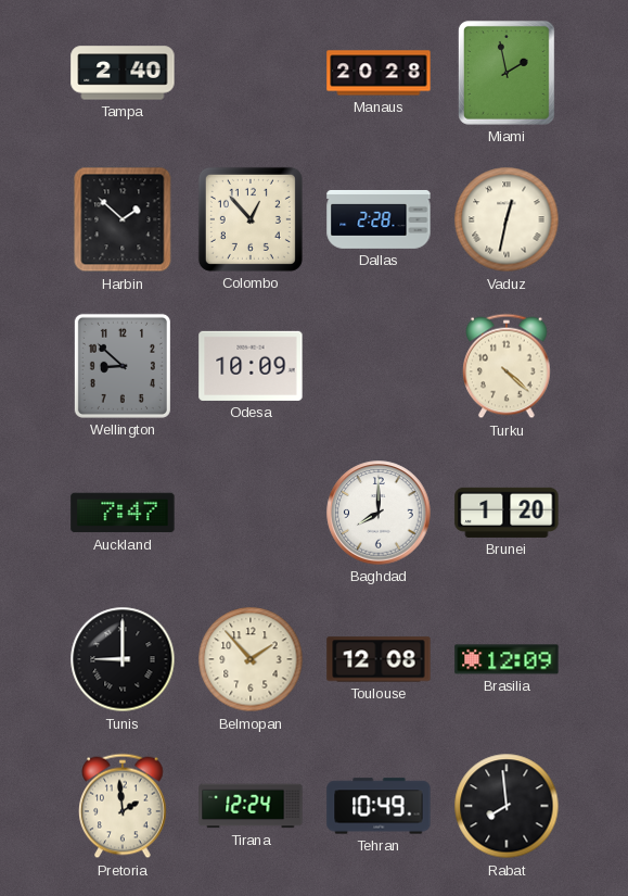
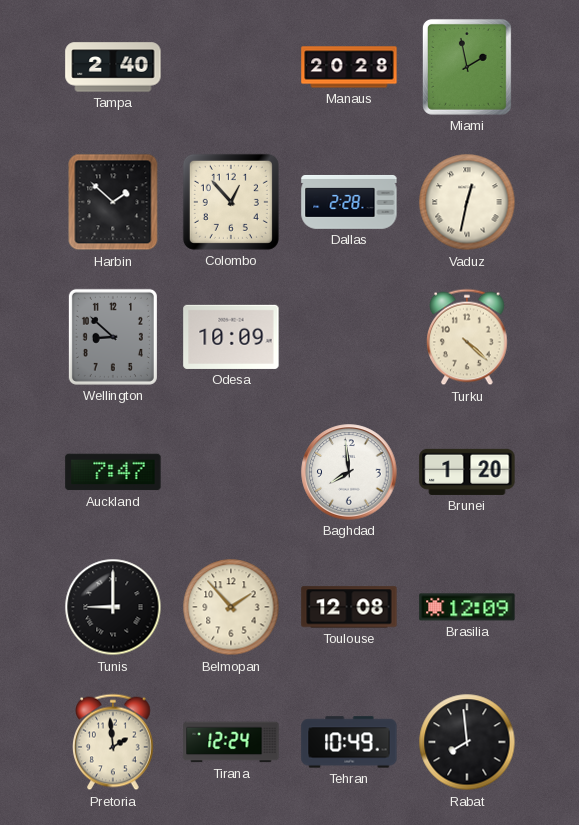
Baghdad: 8:00 -> 7:59
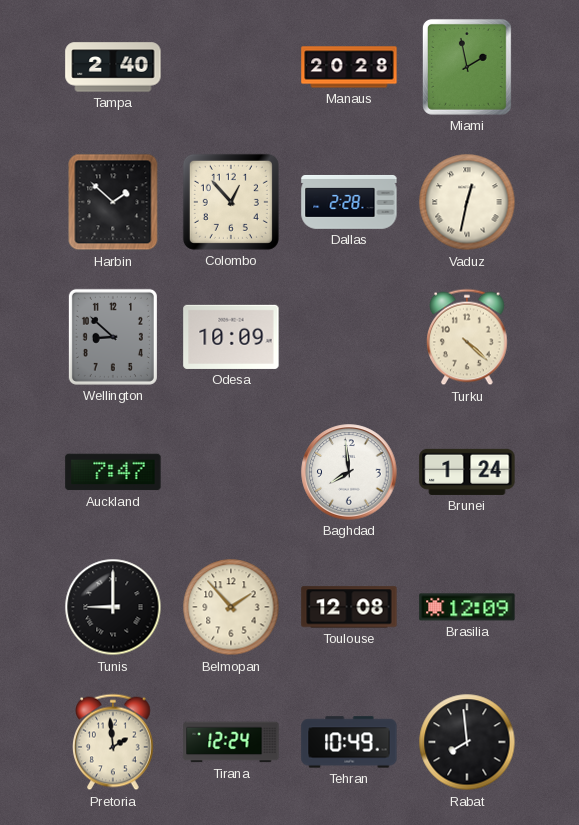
Brunei: 1:20 -> 1:24
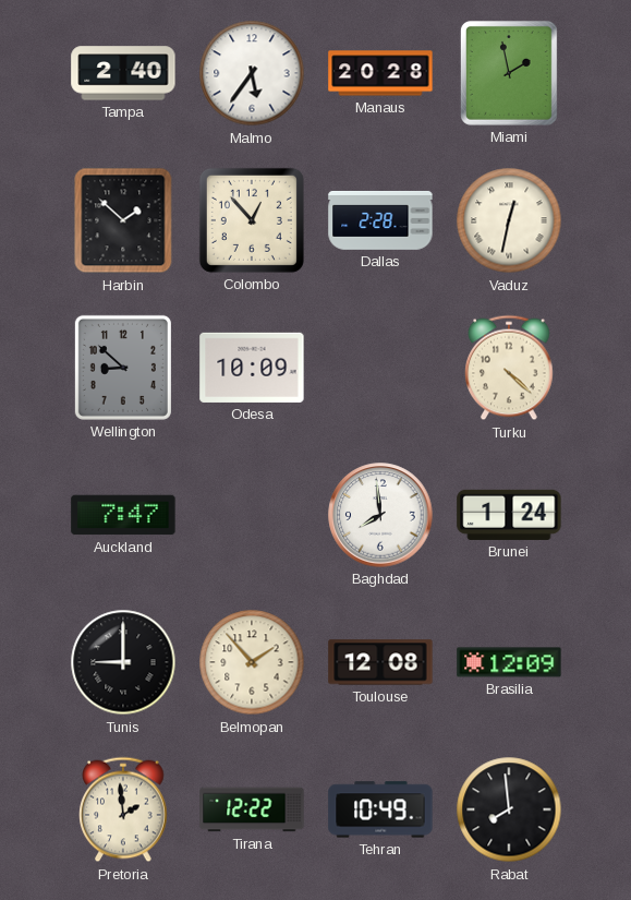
Malmo: none -> 5:36
Tirana: 12:24 -> 12:22
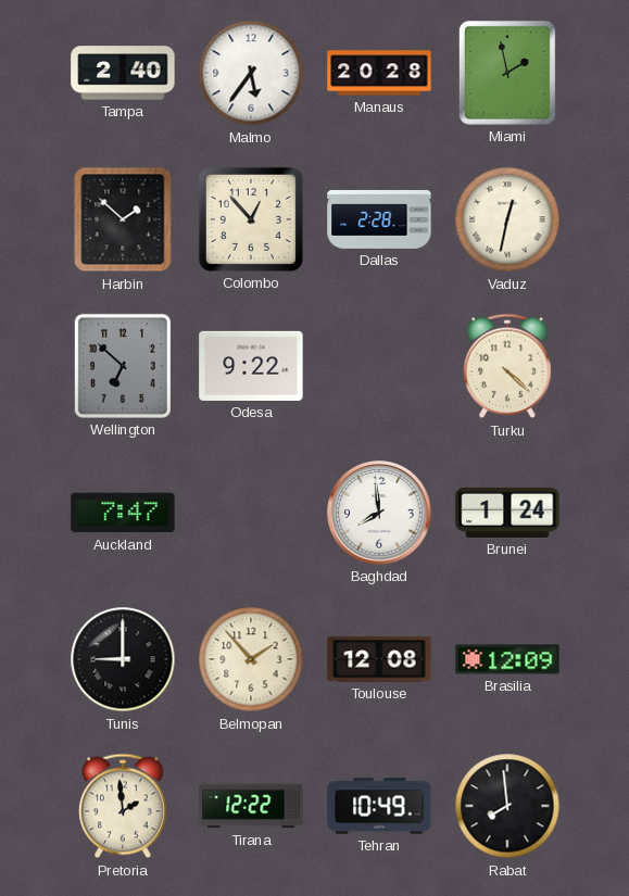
Wellington: 8:52 -> 6:52
Odesa: 10:09 -> 9:22
